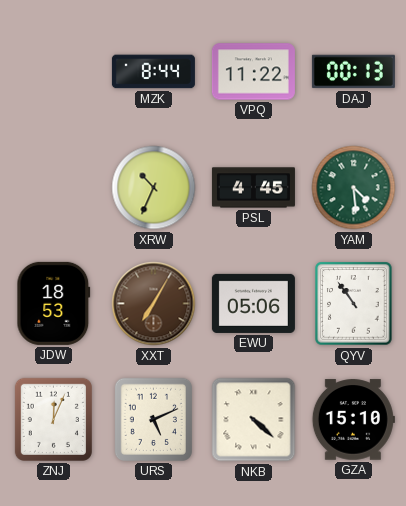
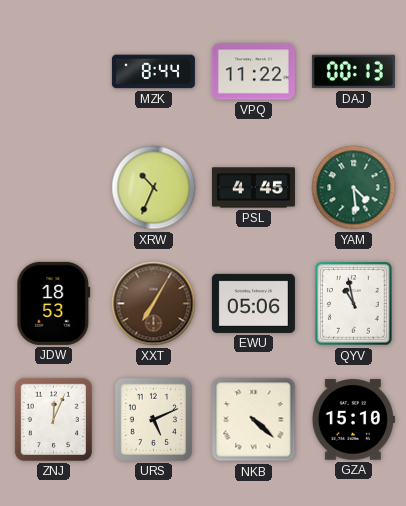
QYV: 10:54 -> 10:58
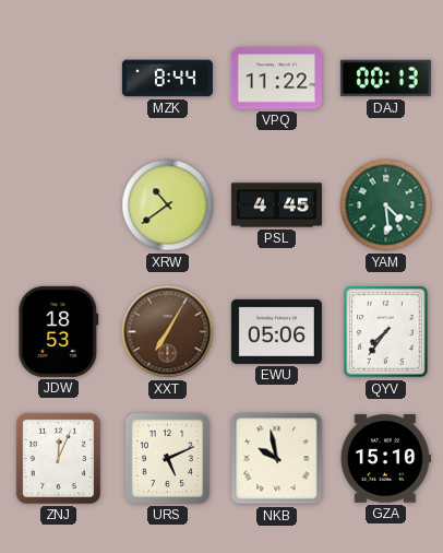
XRW: 10:34 -> 10:39
QYV: 10:58 -> 7:36
NKB: 4:22 -> 9:58
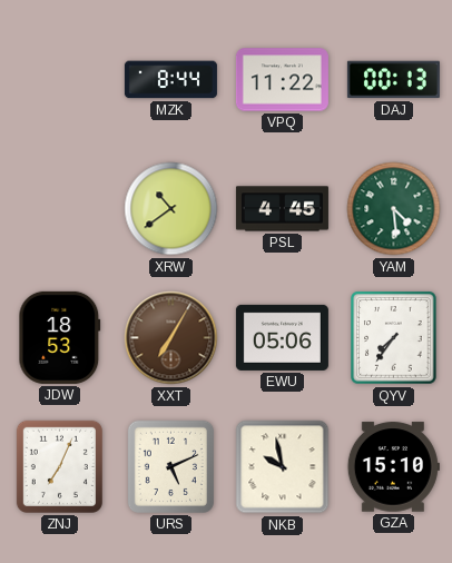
ZNJ: 12:04 -> 7:04
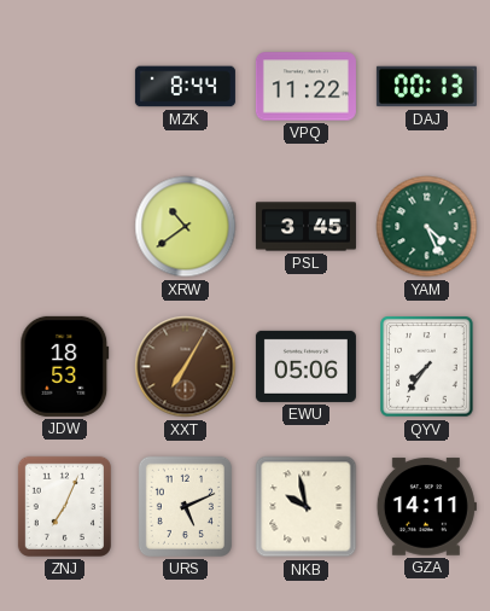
PSL: 4:45 -> 3:45
YAM: 4:29 -> 4:26
GZA: 15:10 -> 14:11
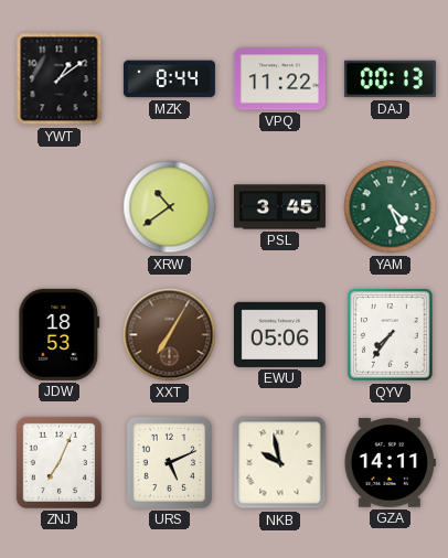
YWT: none -> 1:09
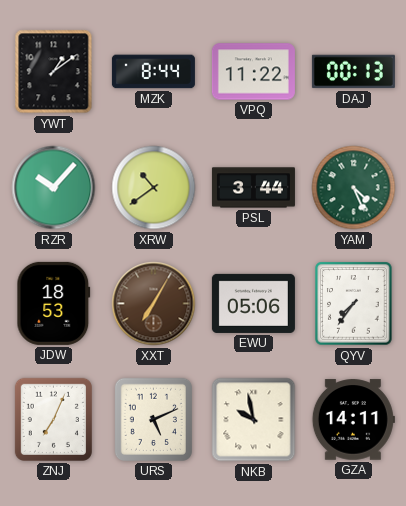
RZR: none -> 10:07
PSL: 3:45 -> 3:44
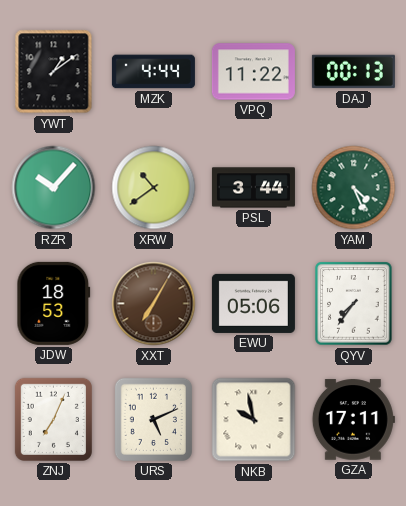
MZK: 8:44 -> 4:44
GZA: 14:11 -> 17:11
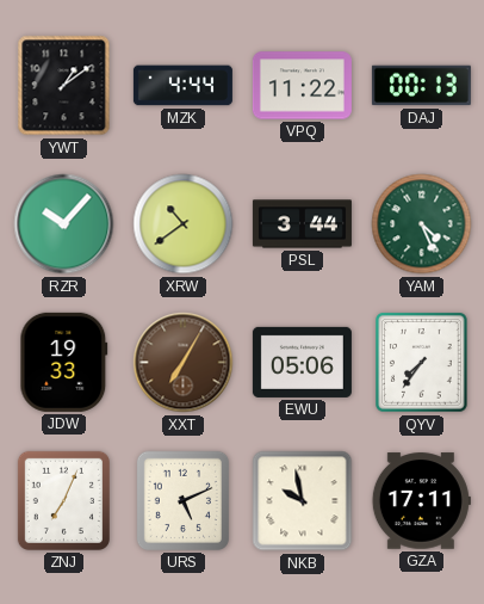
JDW: 18:53 -> 19:33
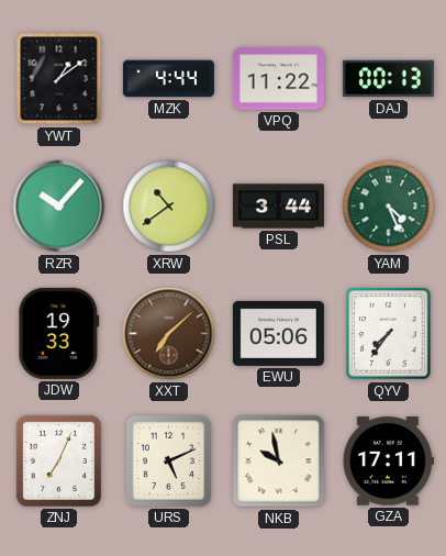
XXT: 7:05 -> 7:08
